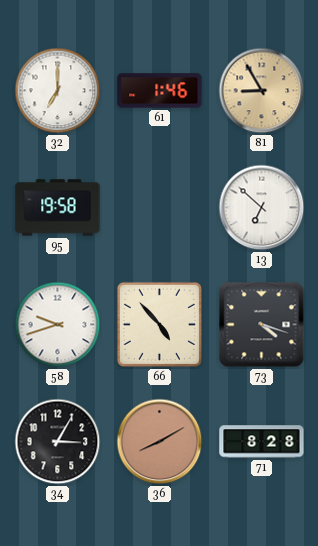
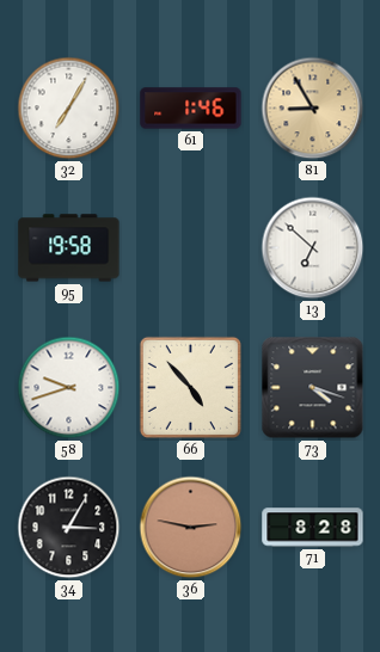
32: 7:00 -> 7:05
36: 8:10 -> 2:47
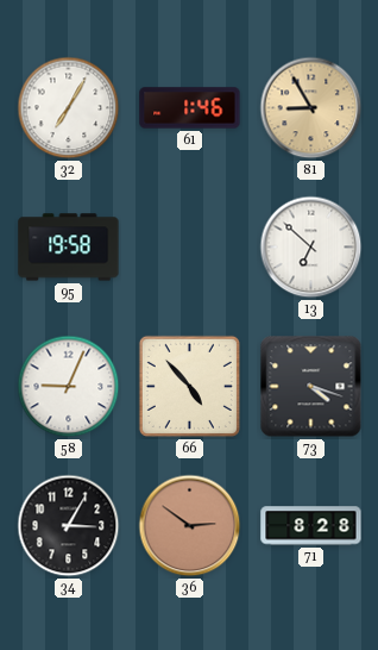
58: 9:42 -> 9:04
36: 2:47 -> 2:51
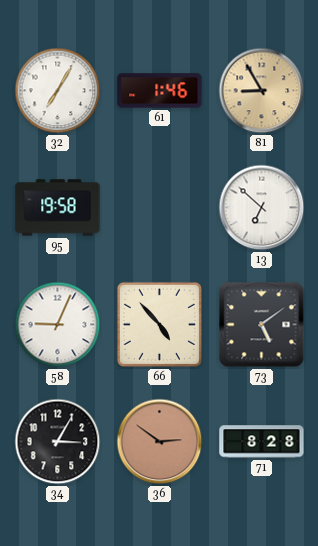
73: 4:18 -> 5:09
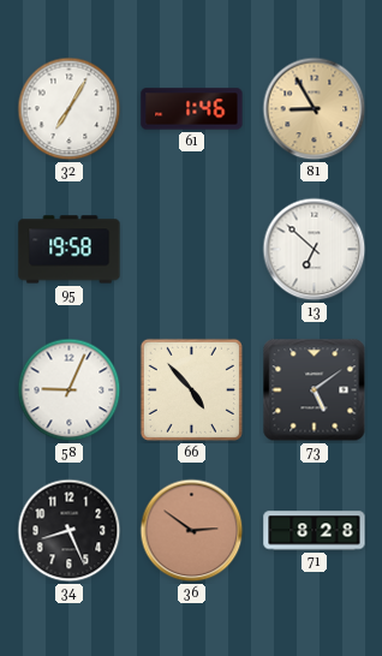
34: 3:05 -> 8:26
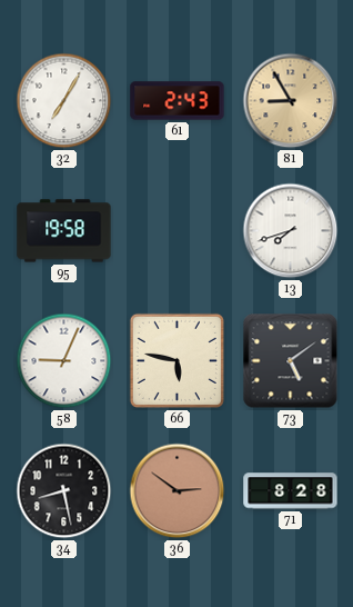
61: 1:46 -> 2:43
13: 6:52 -> 7:42
66: 4:53 -> 5:47
34: 8:26 -> 8:28
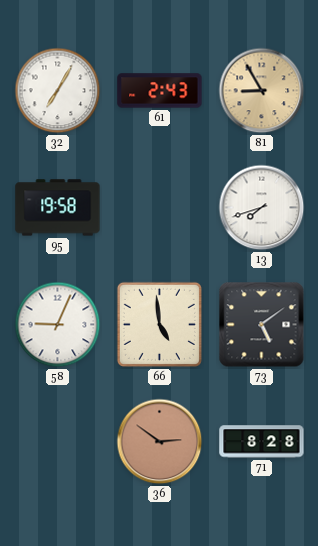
66: 5:47 -> 4:59
34: 8:28 -> none
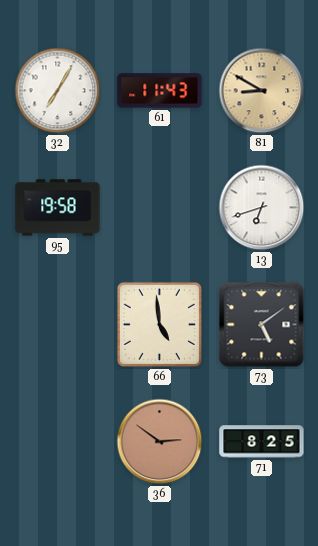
61: 2:43 -> 11:43
81: 8:55 -> 8:50
13: 7:42 -> 6:42
58: 9:04 -> none
71: 8:28 -> 8:25
